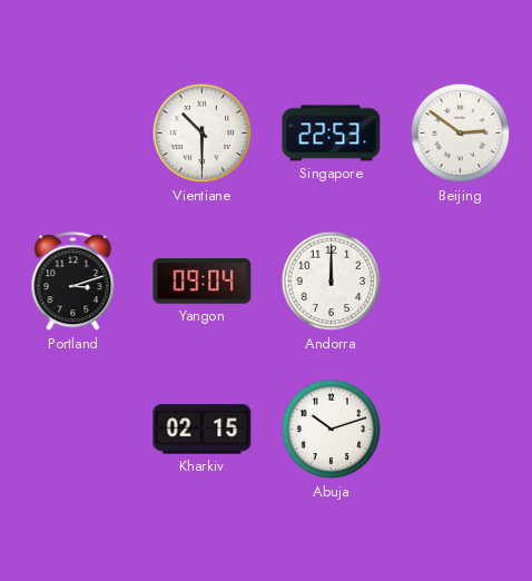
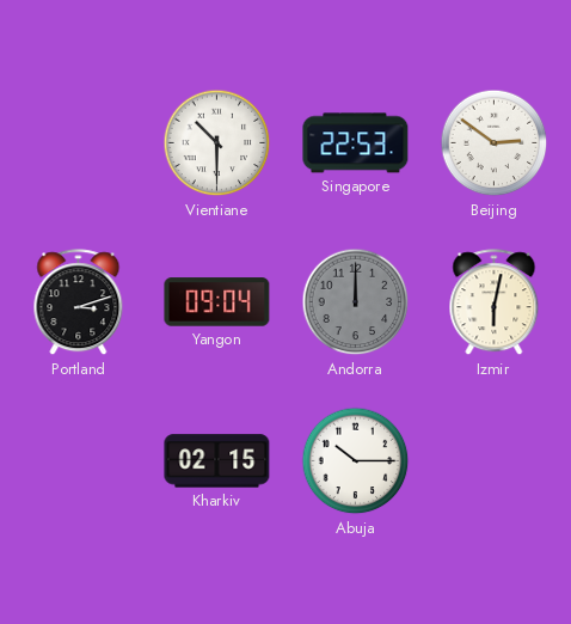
Andorra dial: white -> grey
Izmir: none -> 6:02
Abuja: 10:12 -> 10:15
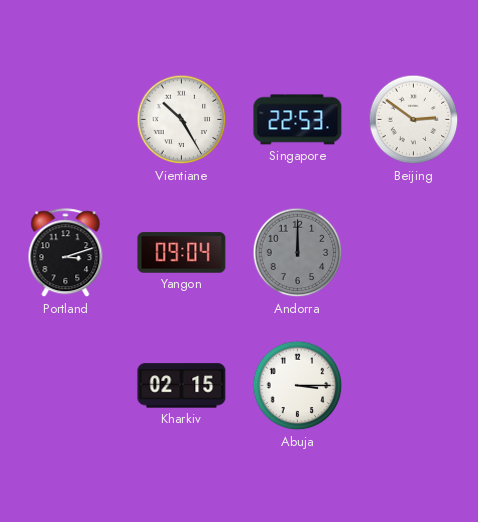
Vientiane: 10:30 -> 10:25
Izmir: 6:02 -> none
Abuja: 10:15 -> 3:15
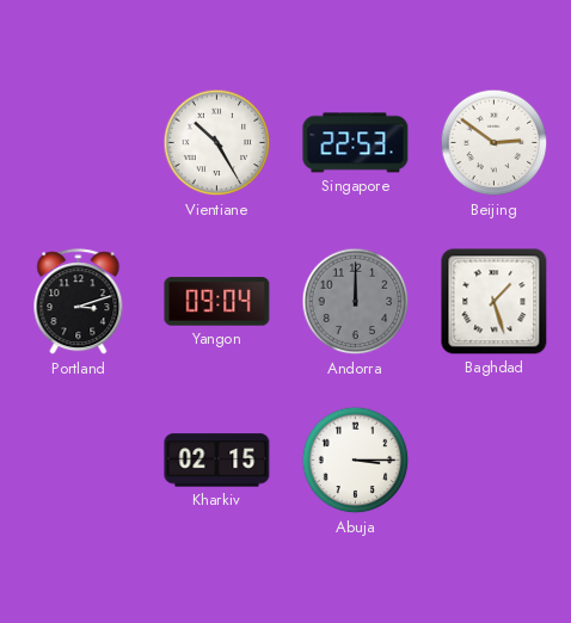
Baghdad: none -> 1:27
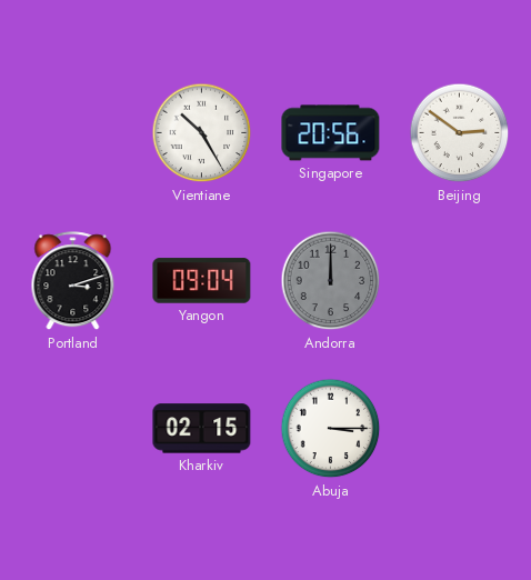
Singapore: 22:53 -> 20:56
Baghdad: 1:27 -> none
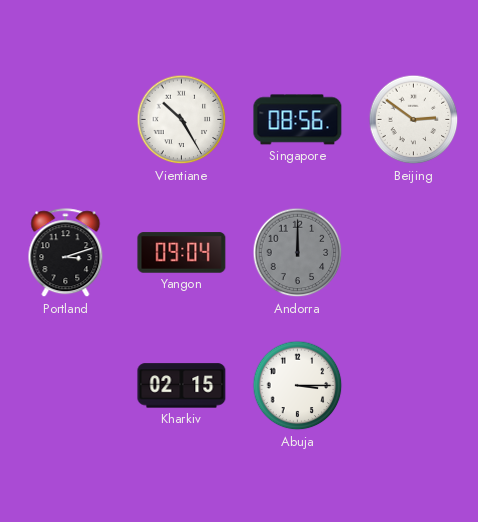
Singapore: 20:56 -> 08:56
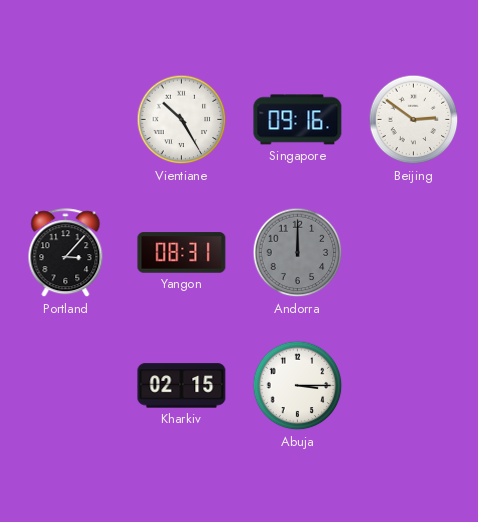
Singapore: 08:56 -> 09:16
Portland: 3:12 -> 3:07
Yangon: 09:04 -> 08:31
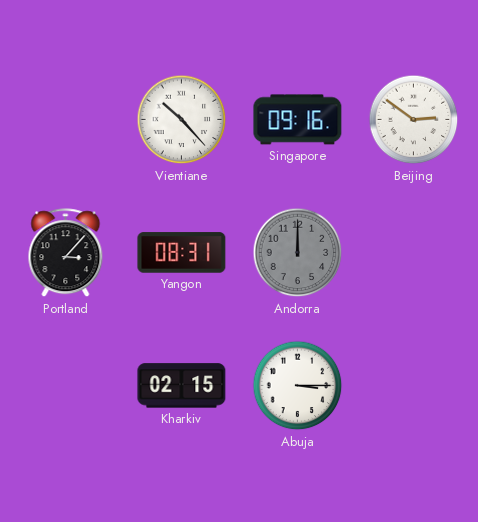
Vientiane: 10:25 -> 10:23
